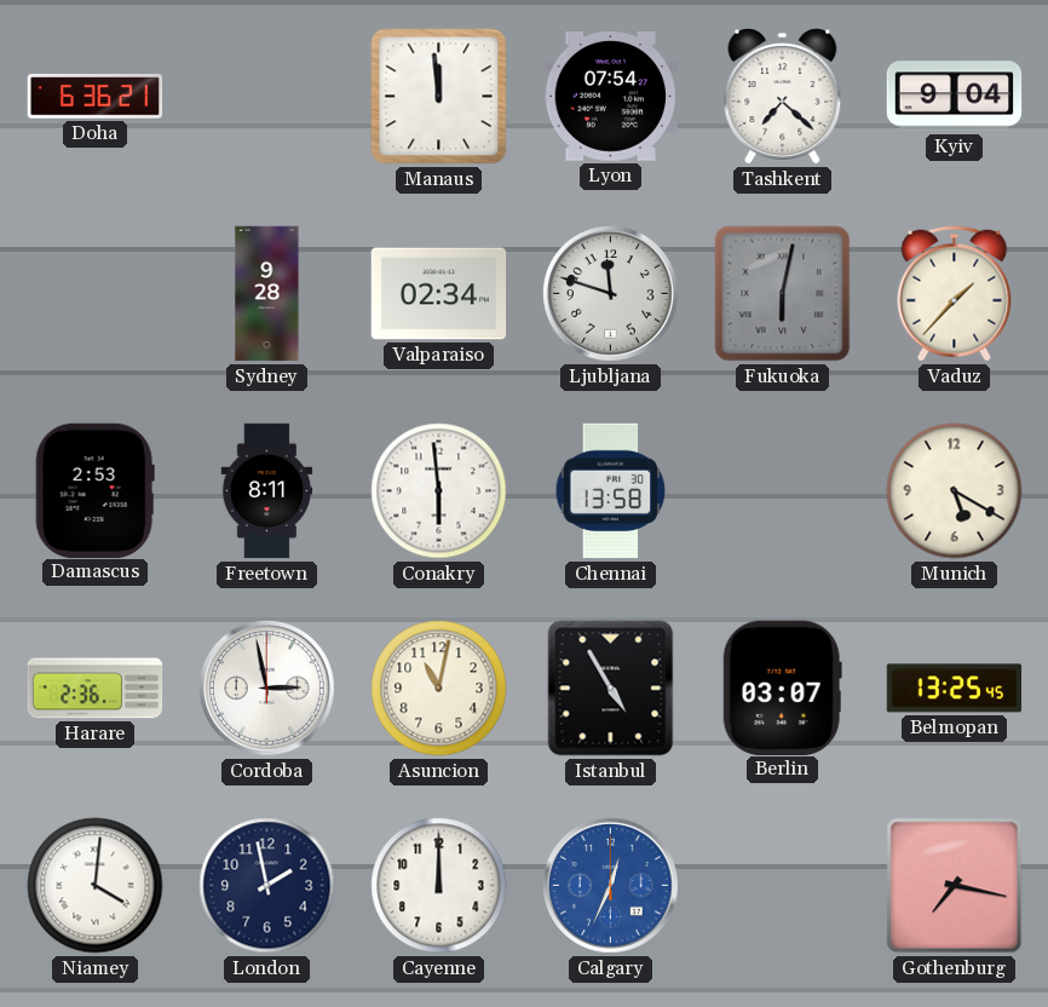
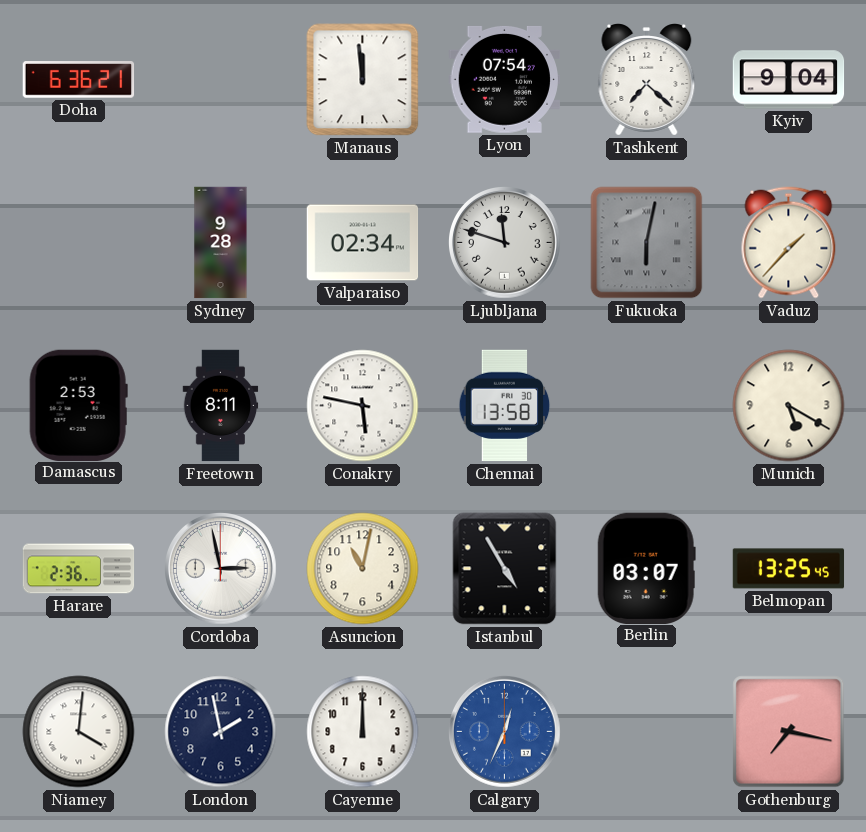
Conakry: 5:59 -> 5:47
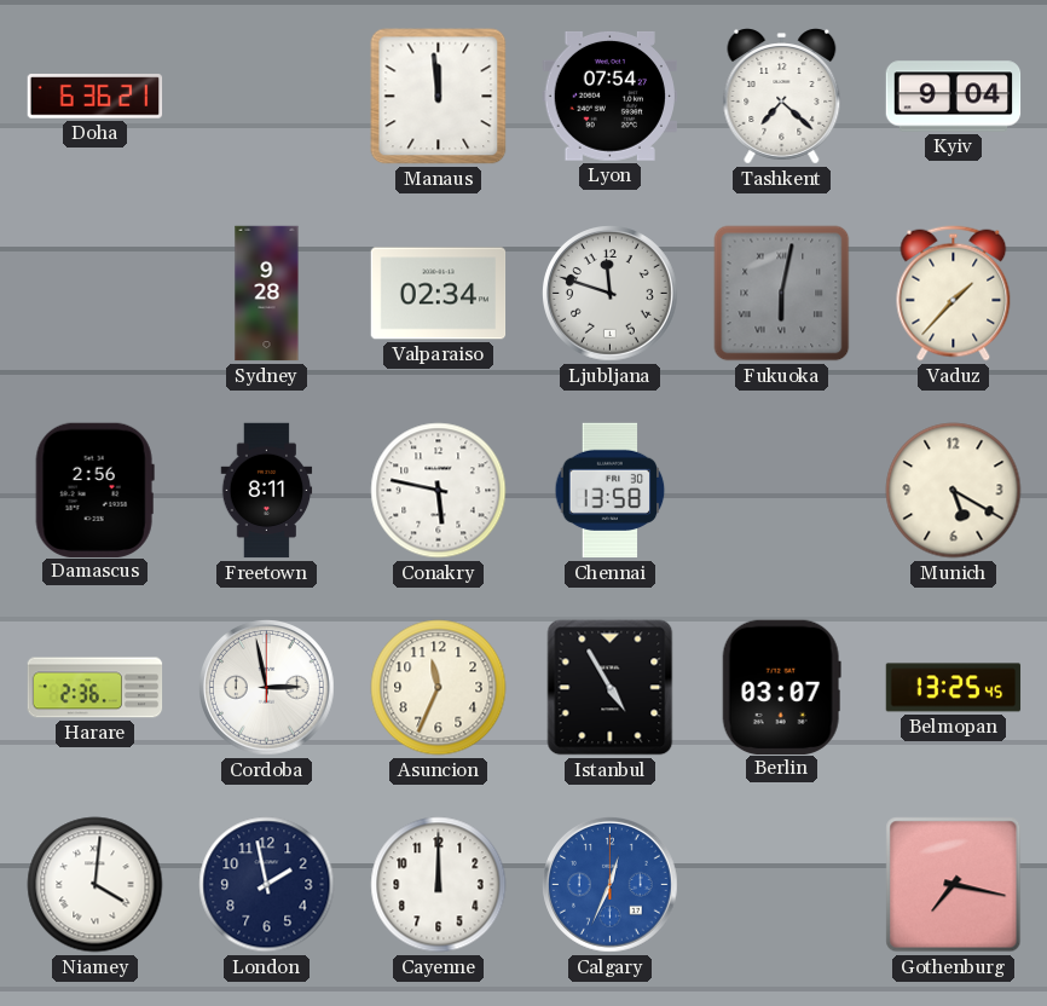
Damascus: 2:53 -> 2:56
Asuncion: 11:02 -> 11:34
